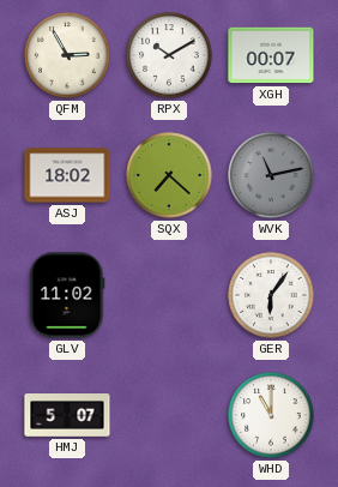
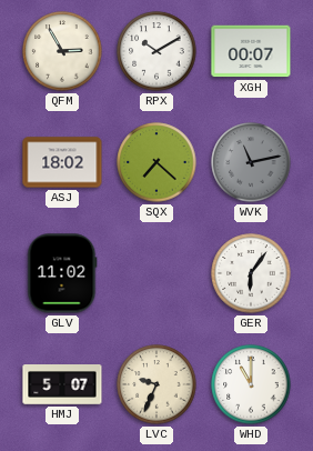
LVC: none -> 9:34
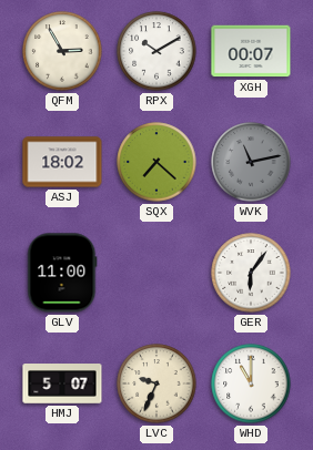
GLV: 11:02 -> 11:00
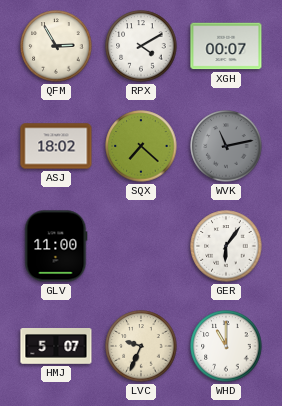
RPX: 10:10 -> 4:10
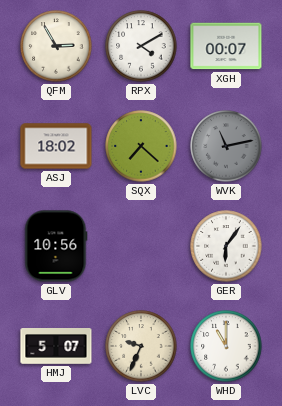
GLV: 11:00 -> 10:56
